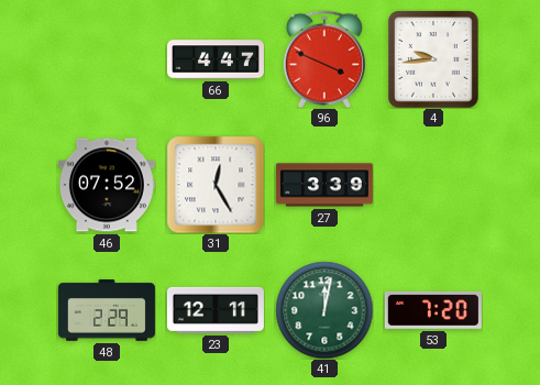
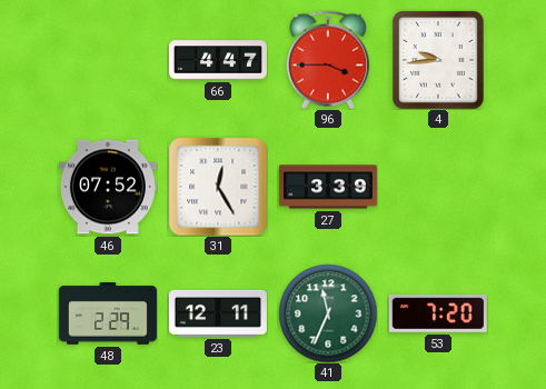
96: 3:49 -> 3:45
41: 12:02 -> 11:34
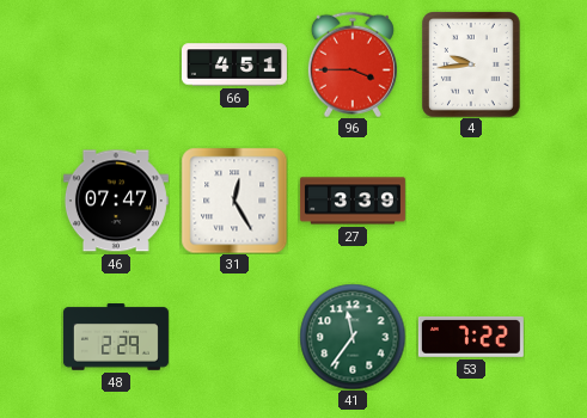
66: 4:47 -> 4:51
46: 07:52 -> 07:47
23: 12:11 -> none
41: 11:34 -> 11:36
53: 7:20 -> 7:22
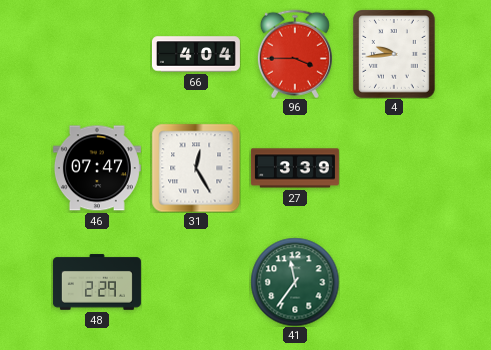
66: 4:51 -> 4:04
53: 7:22 -> none
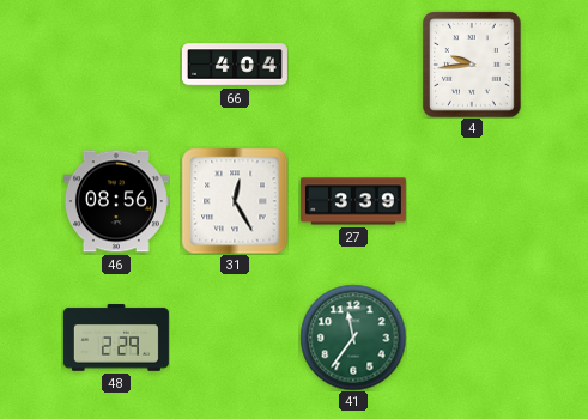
96: 3:45 -> none
46: 07:47 -> 08:56
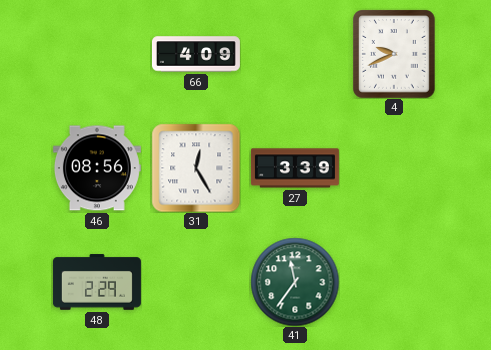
66: 4:04 -> 4:09
4: 9:44 -> 9:41
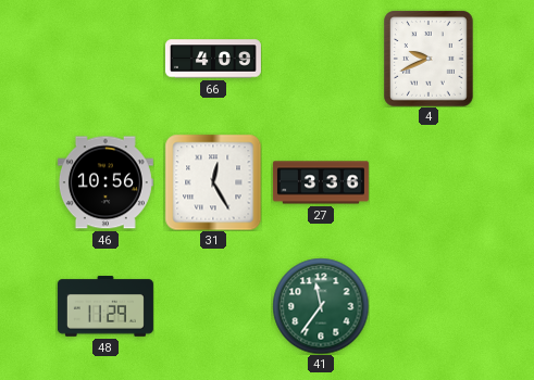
46: 08:56 -> 10:56
27: 3:39 -> 3:36
48: 2:29 -> 11:29
